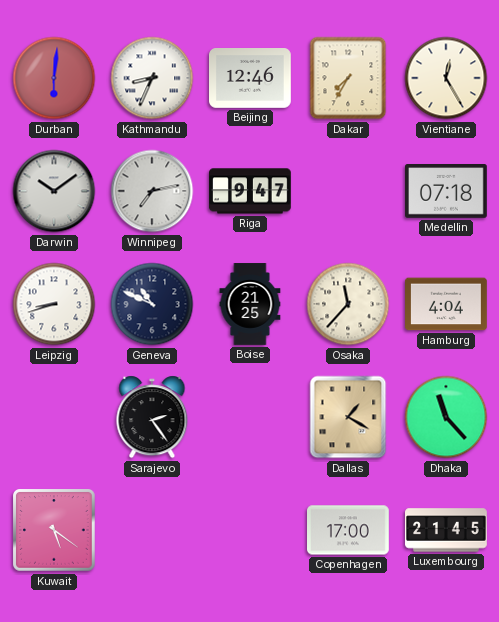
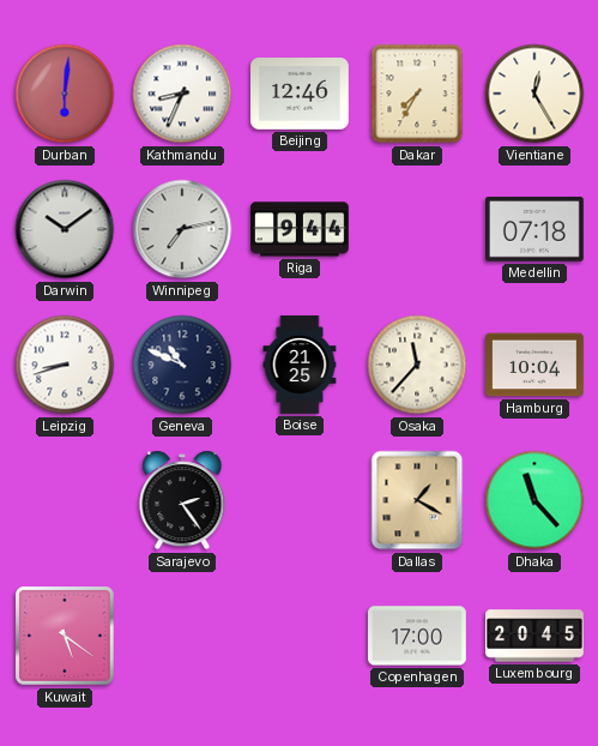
Riga: 9:47 -> 9:44
Hamburg: 4:04 -> 10:04
Luxembourg: 21:45 -> 20:45
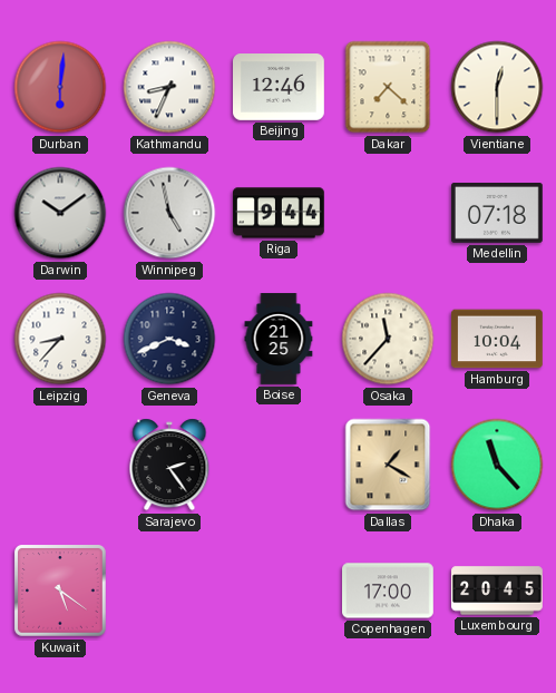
Dakar: 7:35 -> 7:22
Vientiane: 12:25 -> 12:30
Winnipeg: 7:13 -> 4:58
Leipzig: 8:42 -> 8:37
Geneva: 10:49 -> 3:41
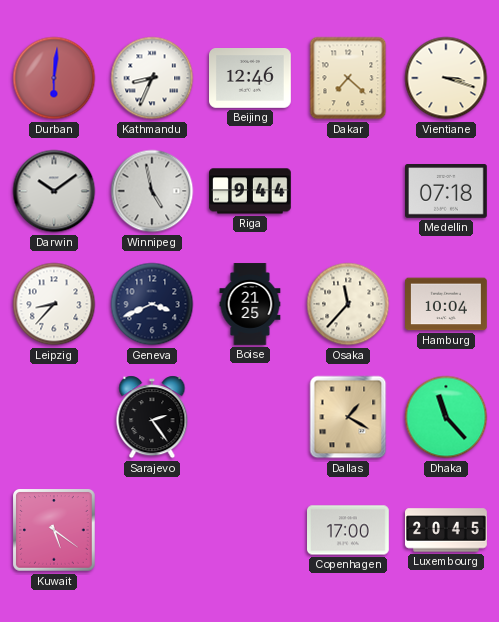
Vientiane: 12:30 -> 3:18
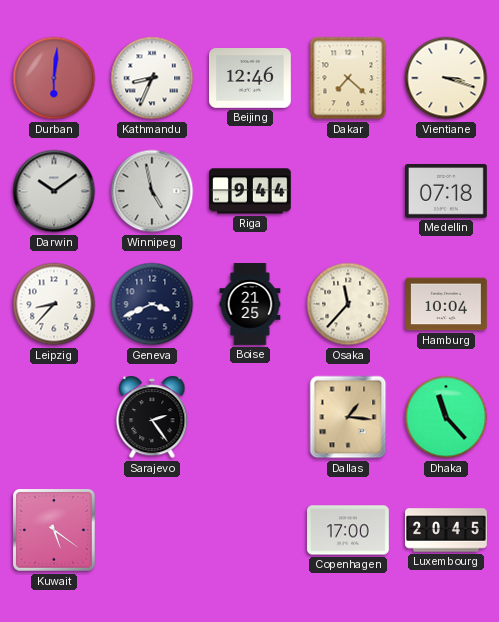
Dallas: 1:20 -> 1:16
